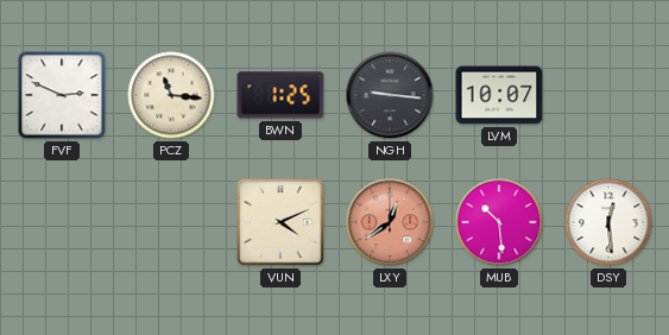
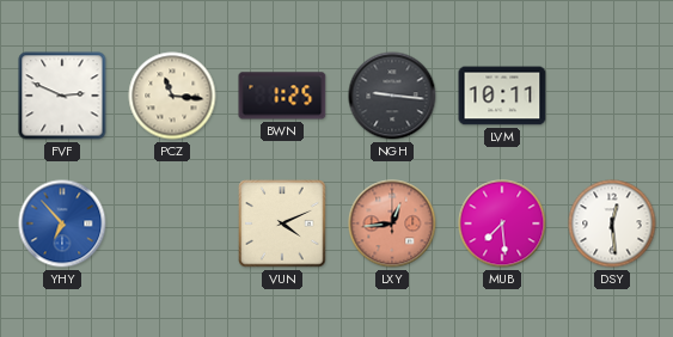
LVM: 10:07 -> 10:11
YHY: none -> 6:53
LXY: 12:39 -> 12:44
MUB: 10:29 -> 7:29
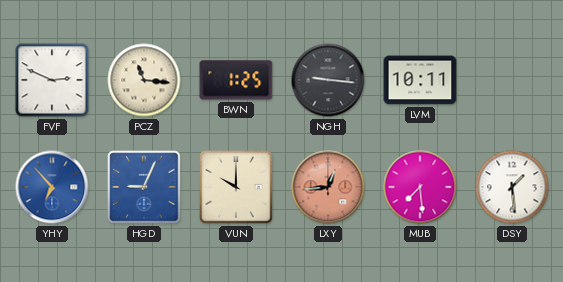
HGD: none -> 9:04
VUN: 4:11 -> 10:00
DSY: 12:29 -> 1:29
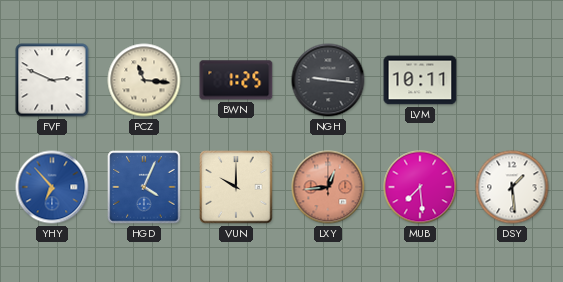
HGD: 9:04 -> 4:04
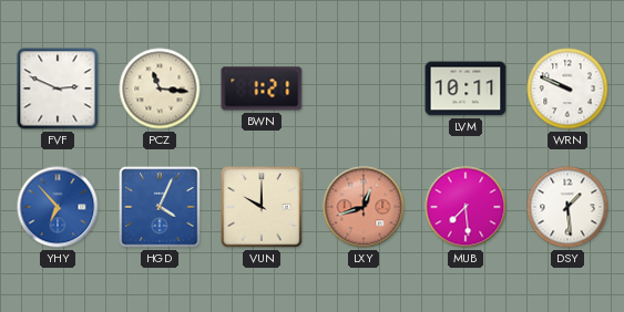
BWN: 1:25 -> 1:21
NGH: 9:16 -> none
WRN: none -> 9:49
LXY: 12:44 -> 12:42
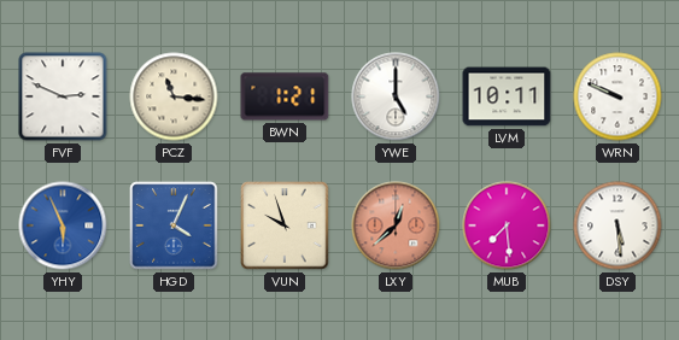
YWE: none -> 5:00
YHY: 6:53 -> 5:56
VUN: 10:00 -> 9:57
LXY: 12:42 -> 12:38
DSY: 1:29 -> 5:29
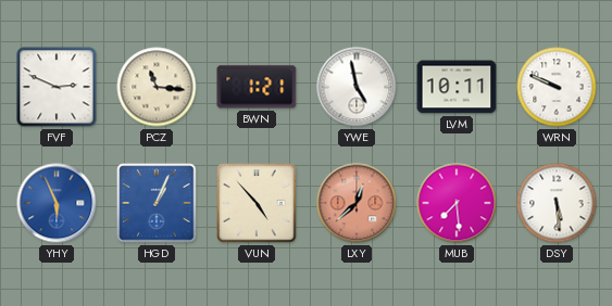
YWE: 5:00 -> 4:58
HGD: 4:04 -> 1:04
VUN: 9:57 -> 4:53
